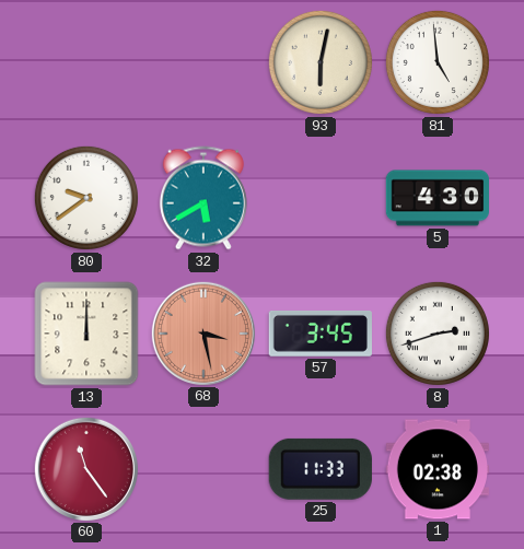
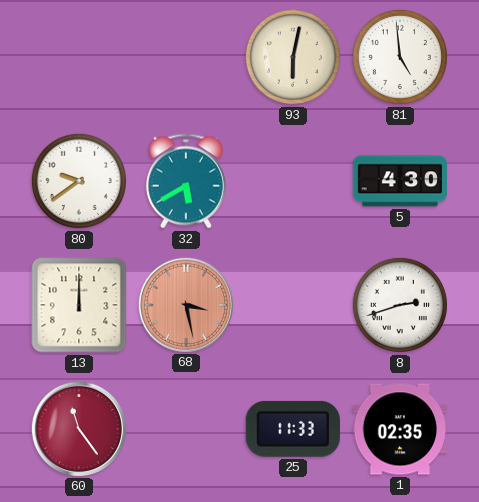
57: 3:45 -> none
1: 02:38 -> 02:35
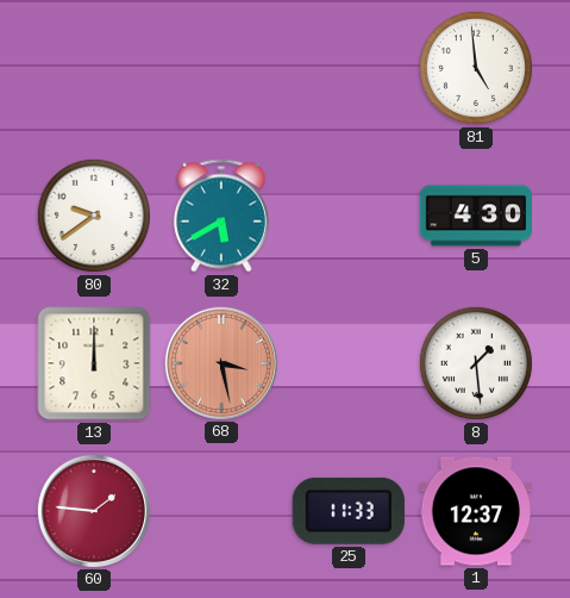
93: 6:02 -> none
8: 2:42 -> 1:29
60: 11:24 -> 1:46
1: 02:35 -> 12:37
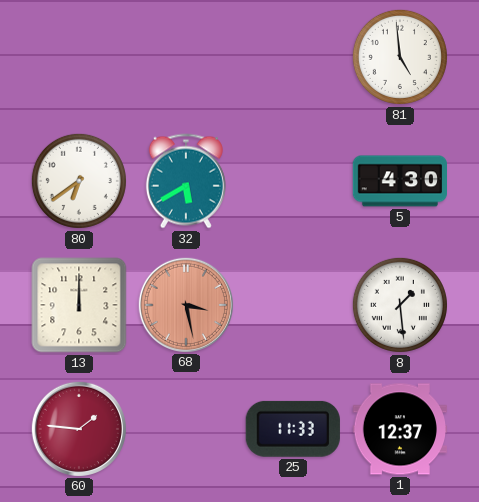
80: 9:39 -> 6:39
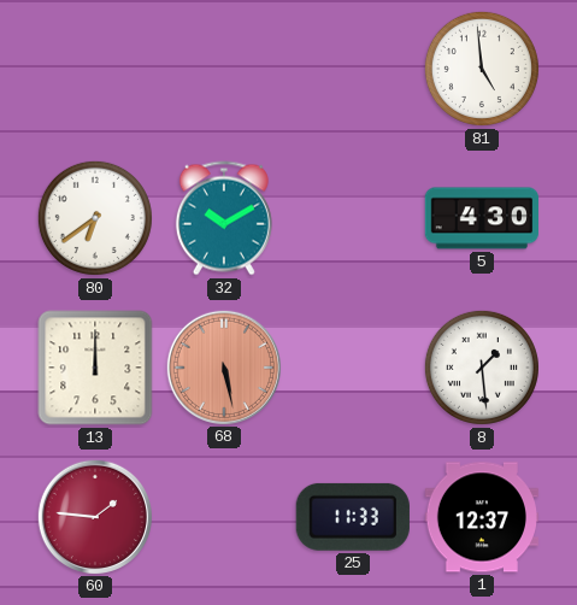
32: 5:40 -> 10:10
68: 3:28 -> 5:28
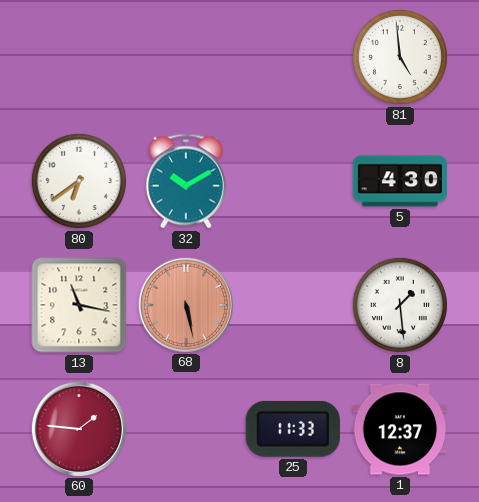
13: 12:00 -> 11:17
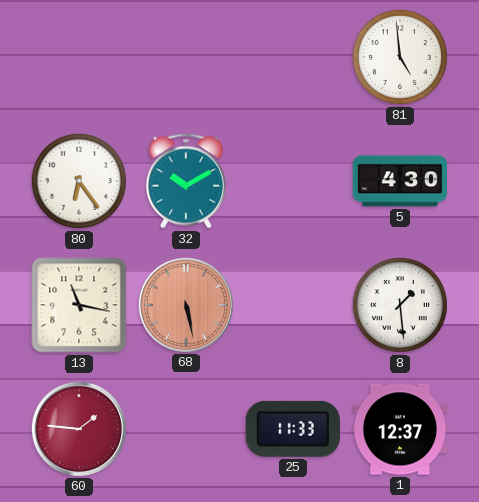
80: 6:39 -> 6:24
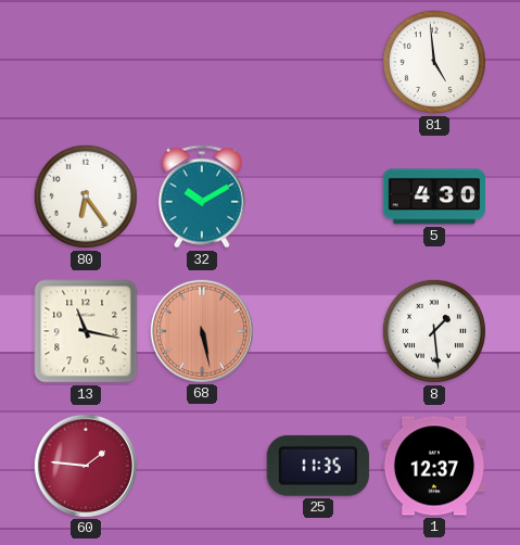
25: 11:33 -> 11:35
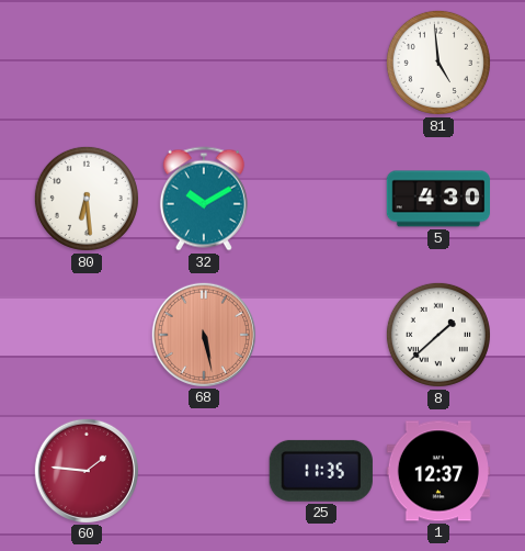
80: 6:24 -> 6:29
13: 11:17 -> none
8: 1:29 -> 1:38
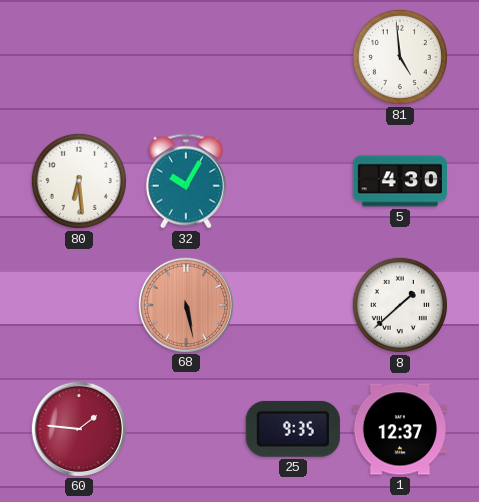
32: 10:10 -> 10:05
25: 11:35 -> 9:35
